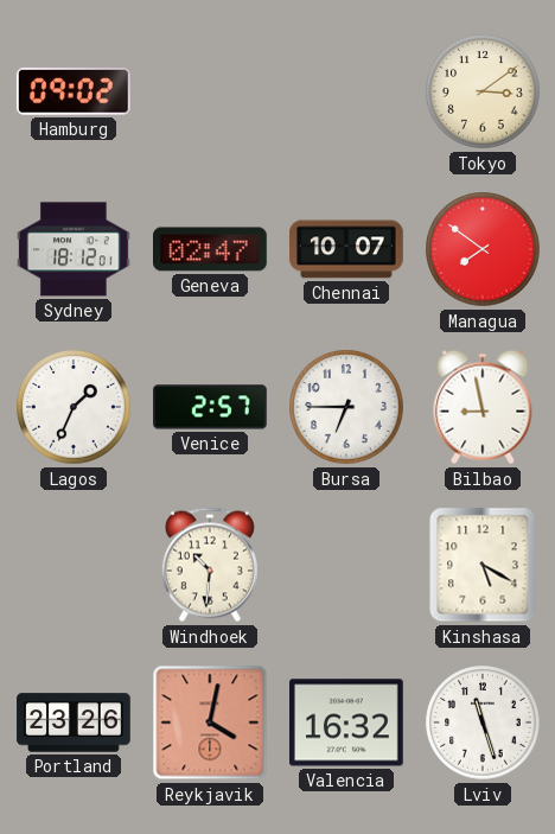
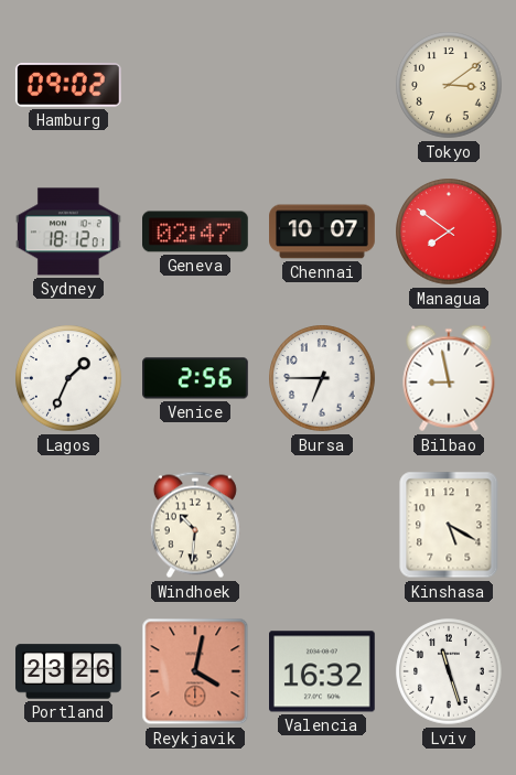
Venice: 2:57 -> 2:56
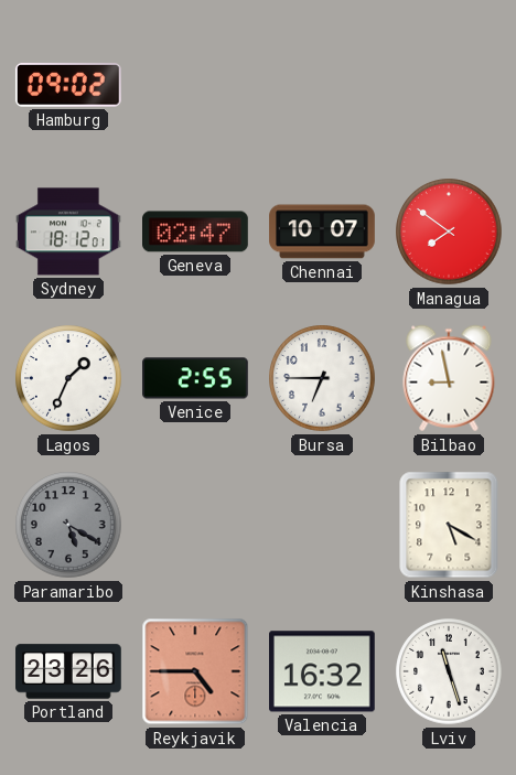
Tokyo: 3:09 -> none
Venice: 2:56 -> 2:55
Paramaribo: none -> 5:20
Windhoek: 10:31 -> none
Reykjavik: 4:02 -> 4:45
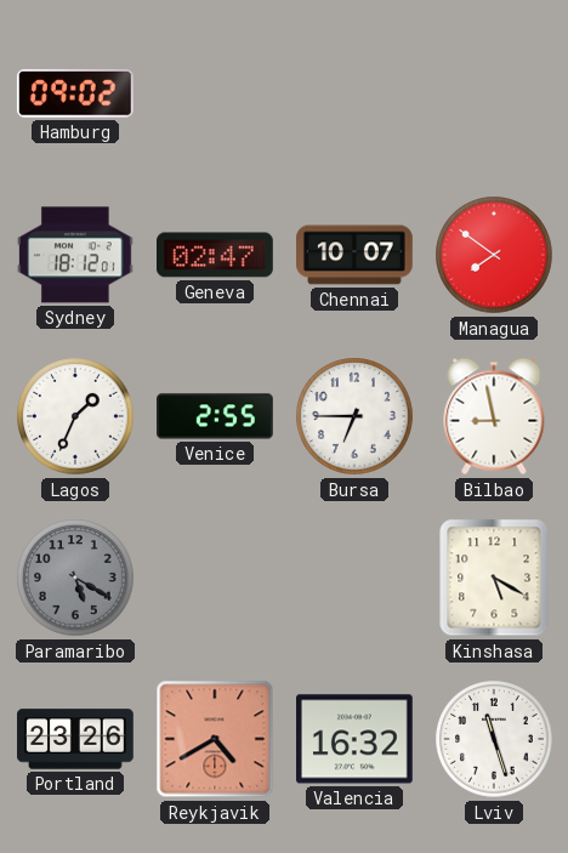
Reykjavik: 4:45 -> 4:40
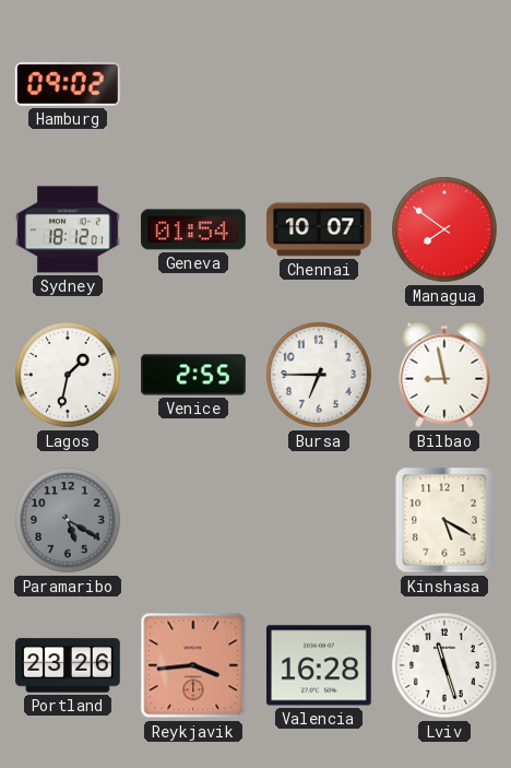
Geneva: 02:47 -> 01:54
Lagos: 1:34 -> 1:32
Reykjavik: 4:40 -> 3:44
Valencia: 16:32 -> 16:28
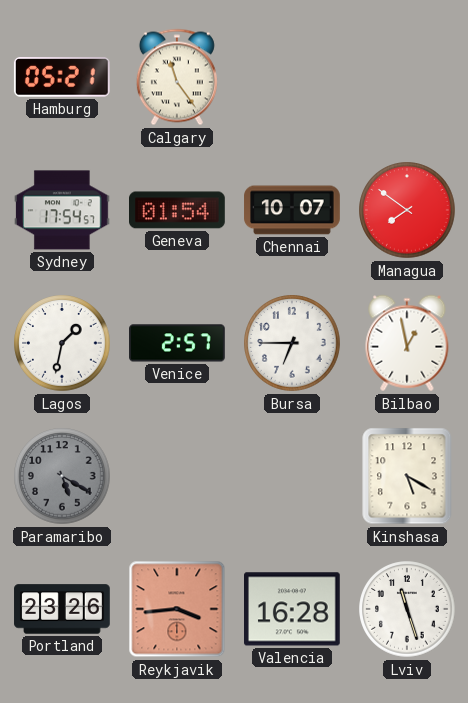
Hamburg: 09:02 -> 05:21
Calgary: none -> 11:24
Sydney: 18:12 -> 17:54
Venice: 2:55 -> 2:57
Bilbao: 8:58 -> 12:58
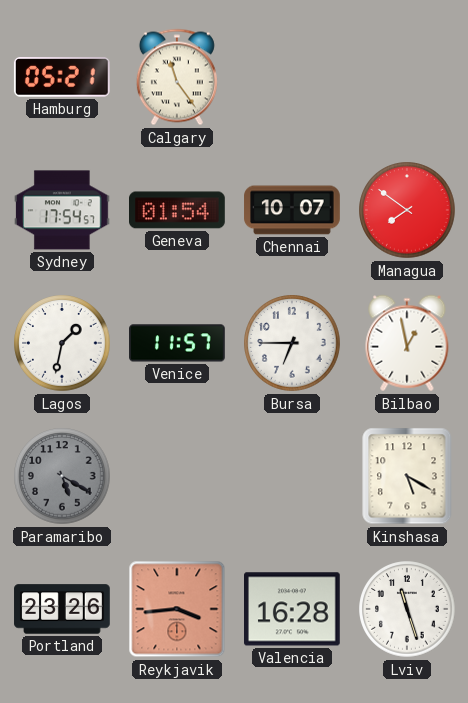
Venice: 2:57 -> 11:57
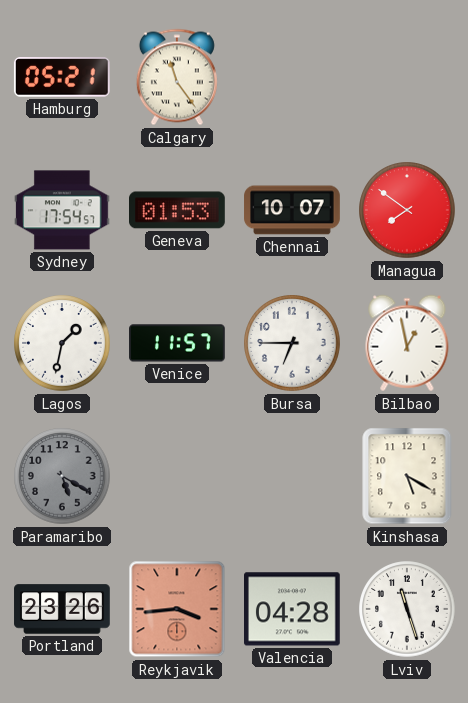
Geneva: 01:54 -> 01:53
Valencia: 16:28 -> 04:28
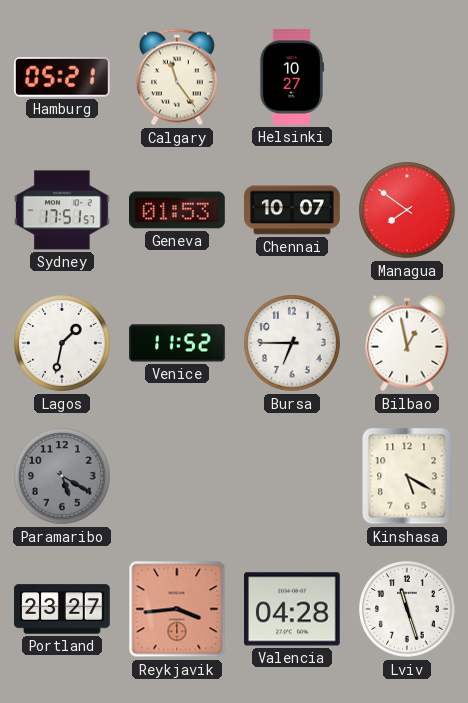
Helsinki: none -> 10:27
Sydney: 17:54 -> 17:51
Venice: 11:57 -> 11:52
Portland: 23:26 -> 23:27
